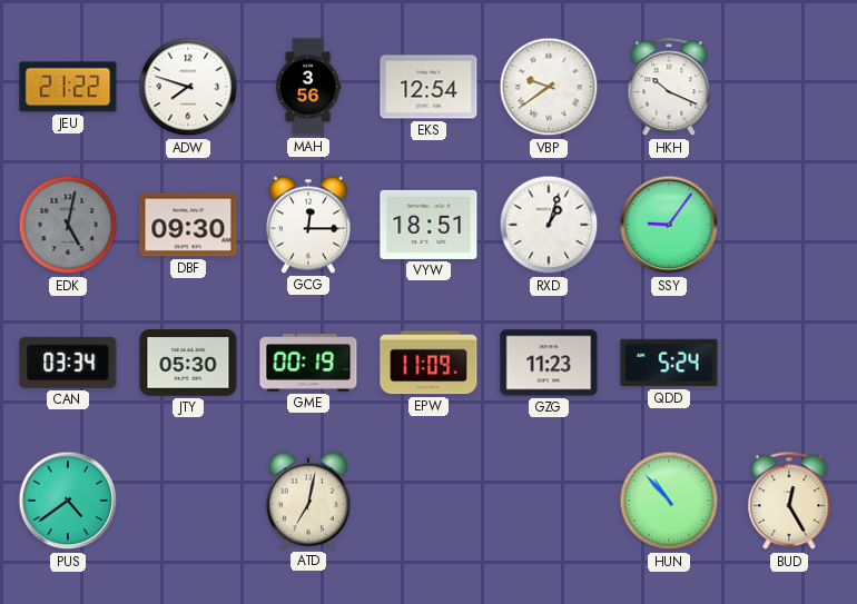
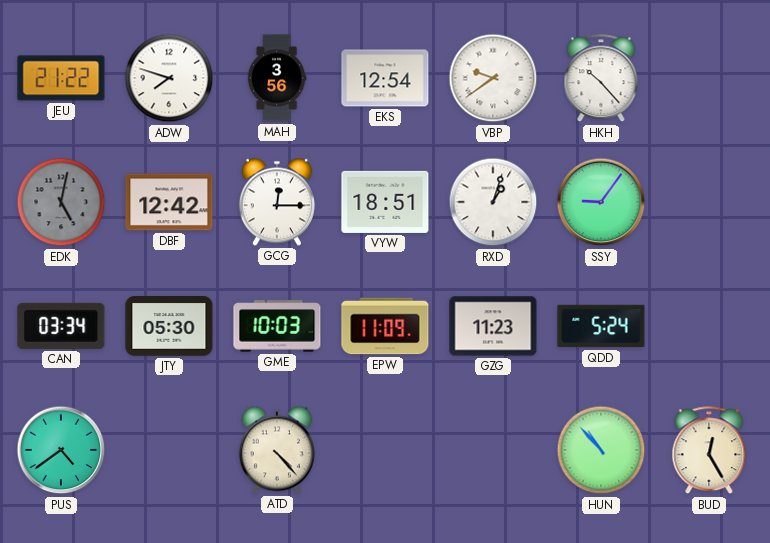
HKH: 10:19 -> 10:23
DBF: 09:30 -> 12:42
GME: 00:19 -> 10:03
ATD: 7:02 -> 4:23
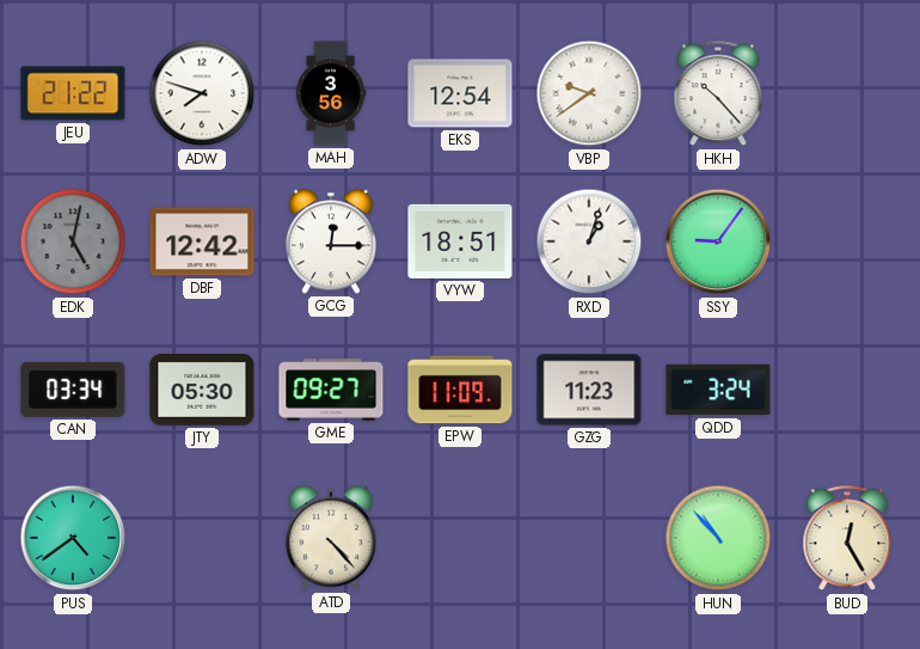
GME: 10:03 -> 09:27
QDD: 5:24 -> 3:24
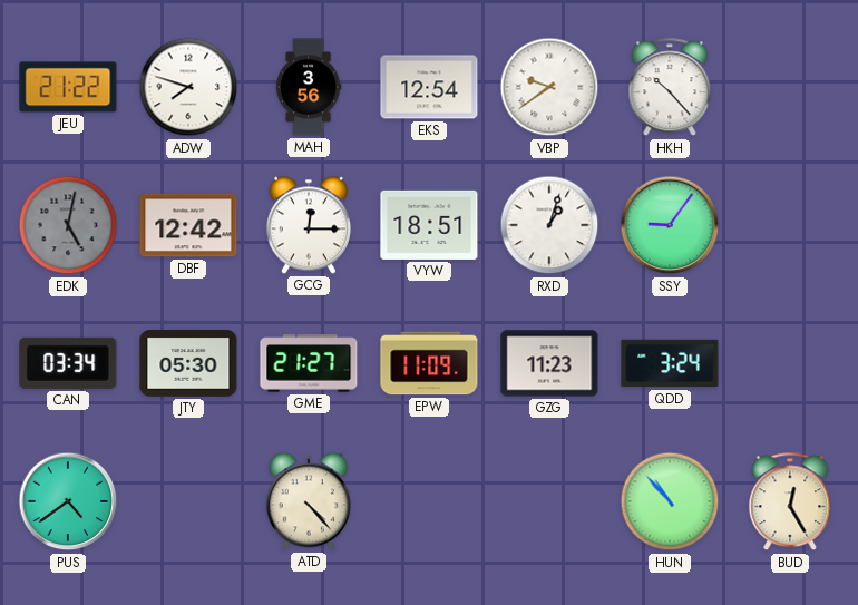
GME: 09:27 -> 21:27
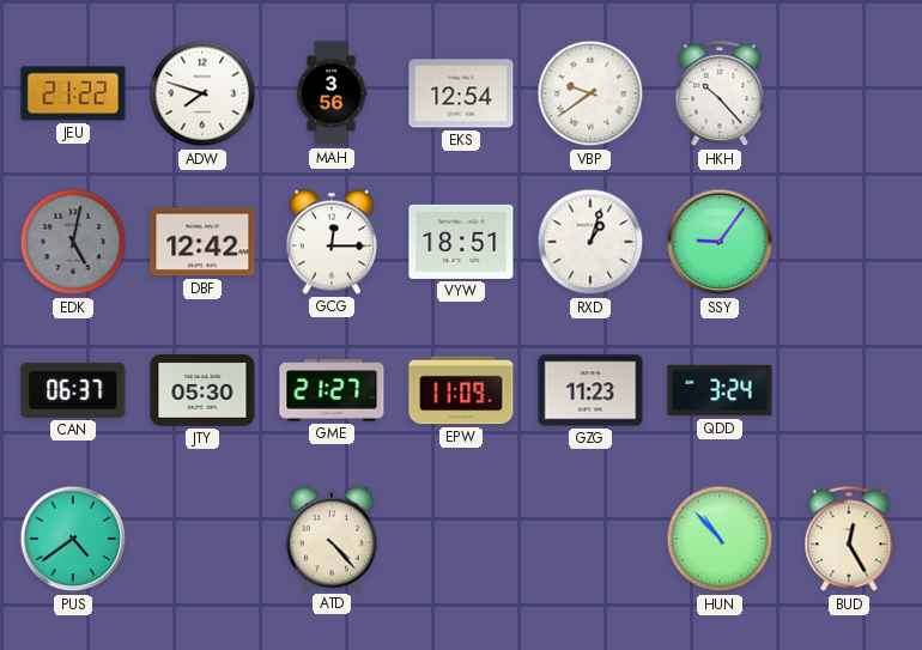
CAN: 03:34 -> 06:37
